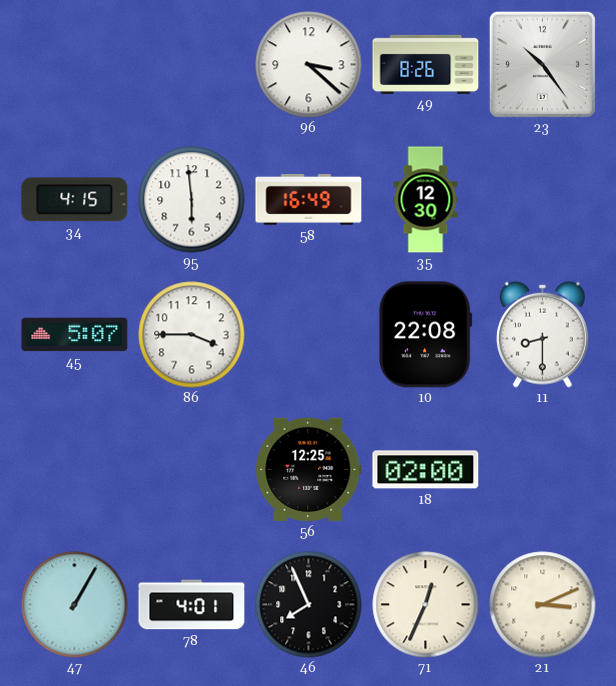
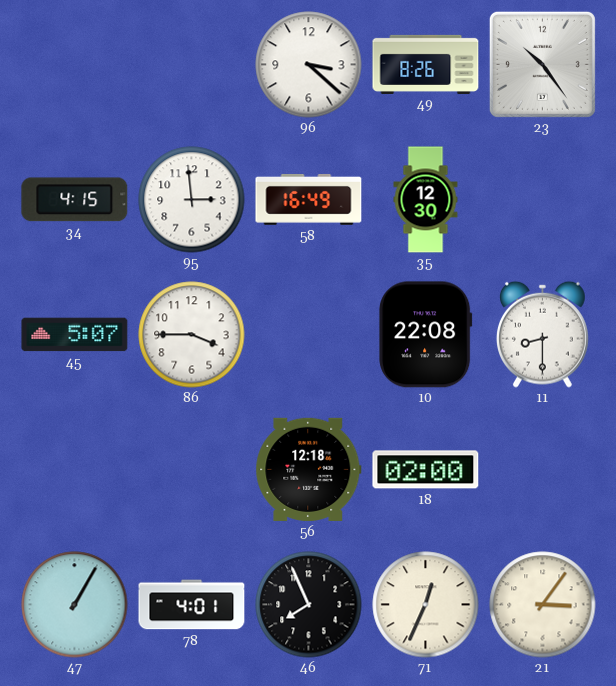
95: 5:59 -> 2:59
56: 12:25 -> 12:18
21: 3:11 -> 3:06
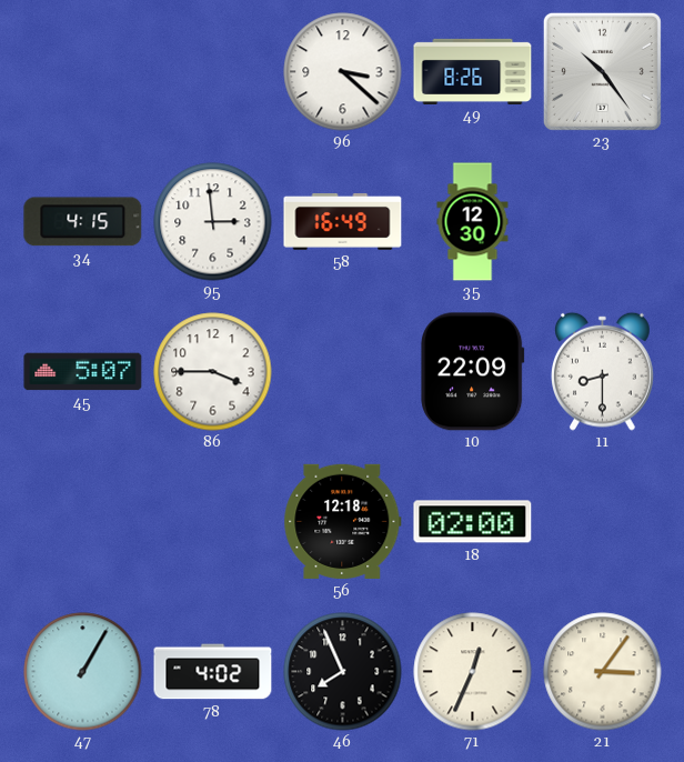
10: 22:08 -> 22:09
78: 4:01 -> 4:02
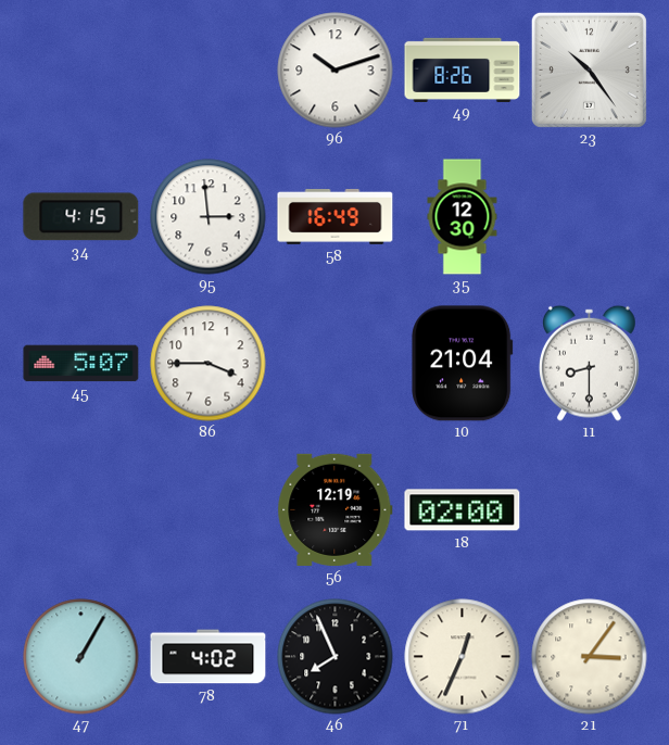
96: 3:22 -> 10:12
10: 22:09 -> 21:04
56: 12:18 -> 12:19
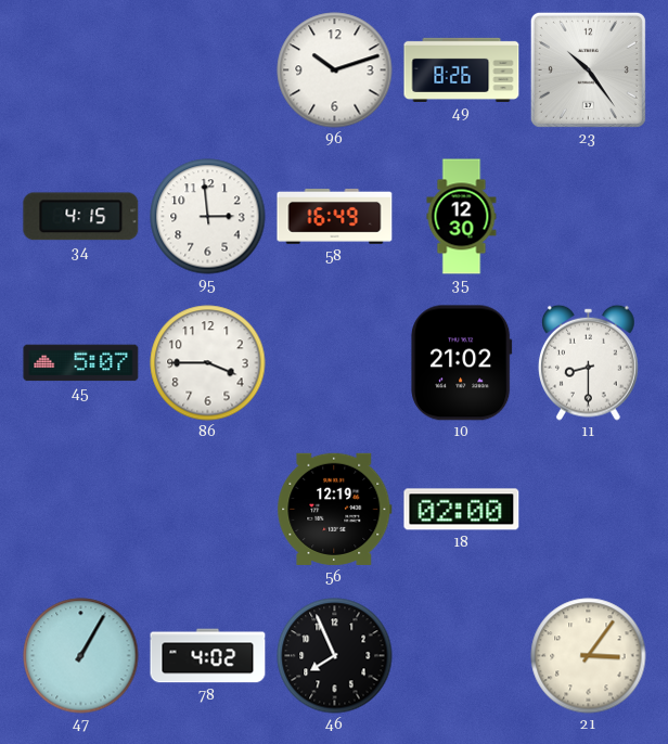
10: 21:04 -> 21:02
71: 12:34 -> none
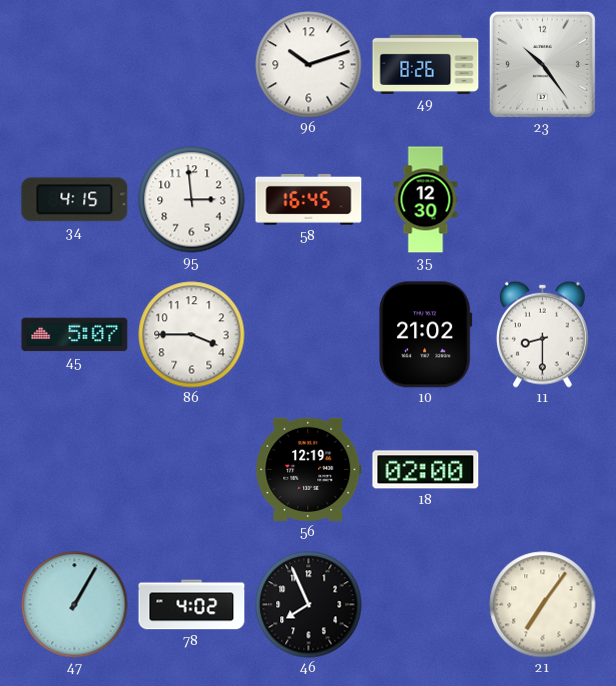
58: 16:49 -> 16:45
21: 3:06 -> 7:06
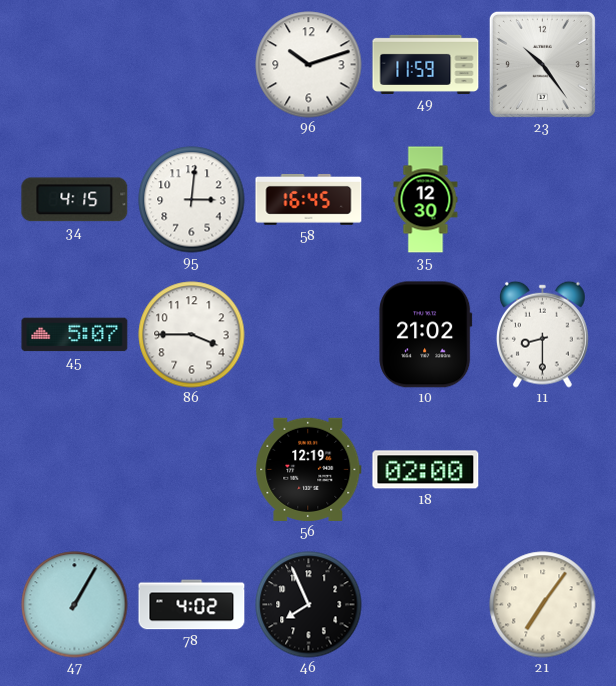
49: 8:26 -> 11:59
95: 2:59 -> 3:01
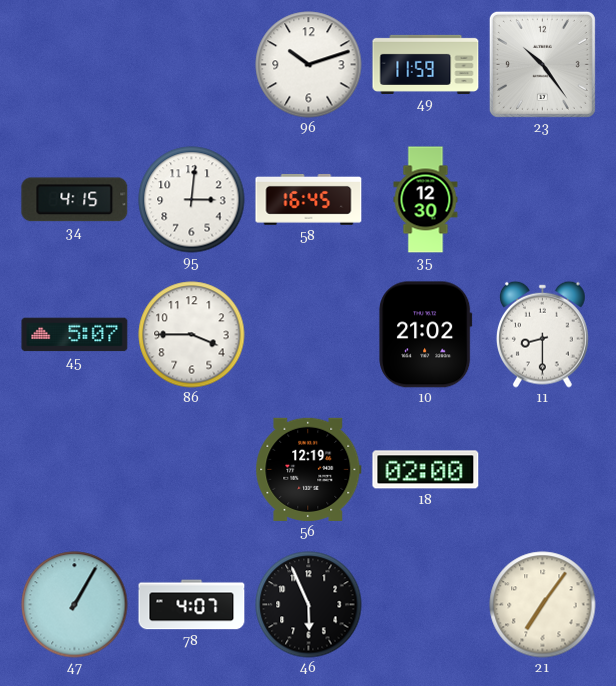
78: 4:02 -> 4:07
46: 7:56 -> 5:56
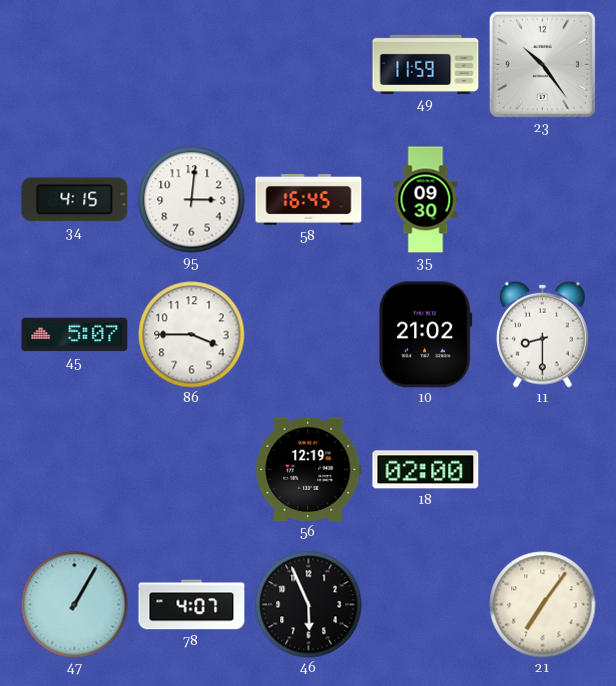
96: 10:12 -> none
35: 12:30 -> 09:30
